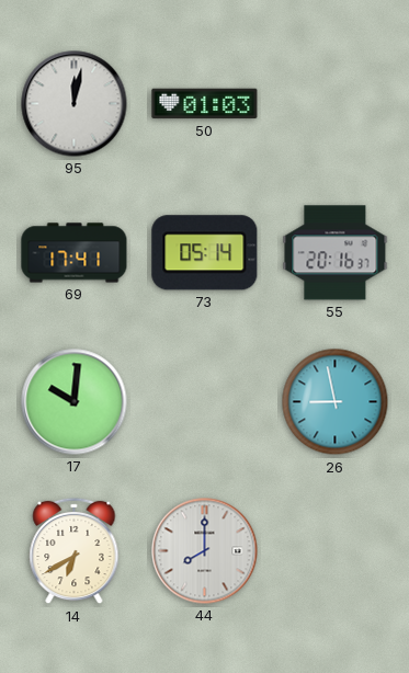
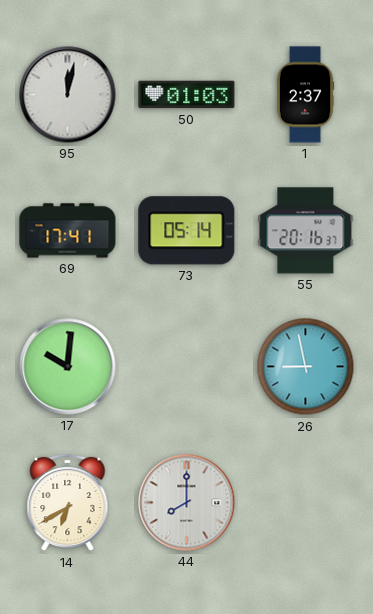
1: none -> 2:37
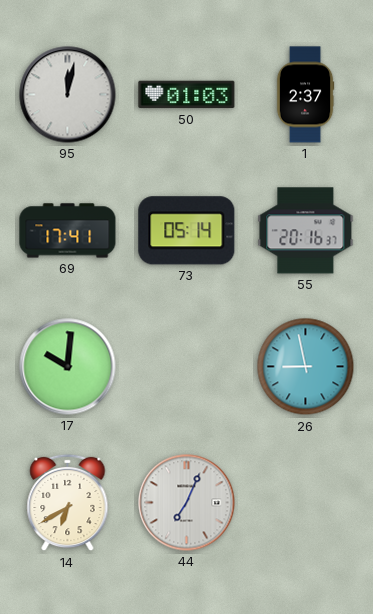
44: 8:00 -> 7:04
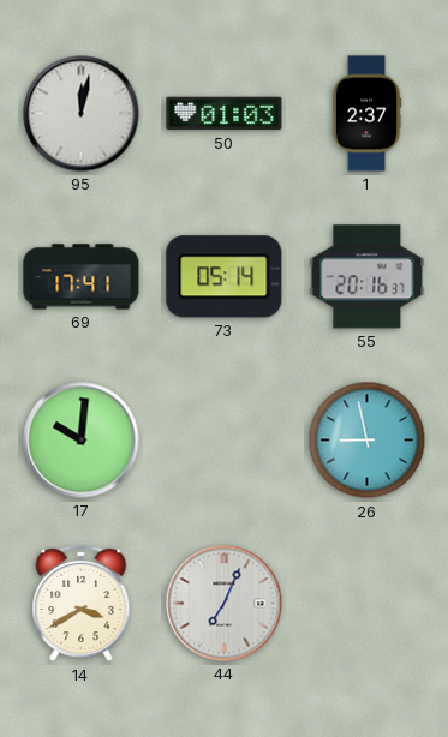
14: 6:40 -> 3:40
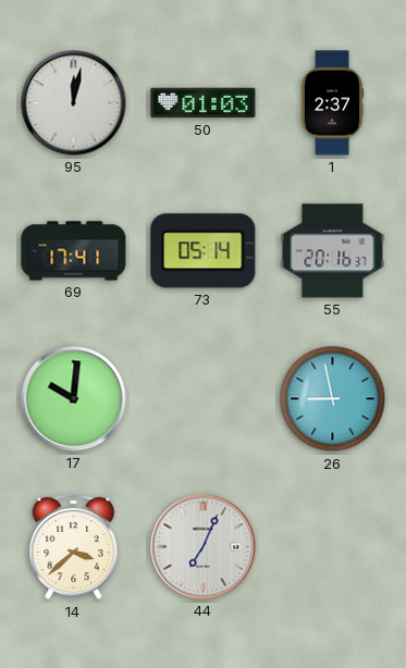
14: 3:40 -> 3:38
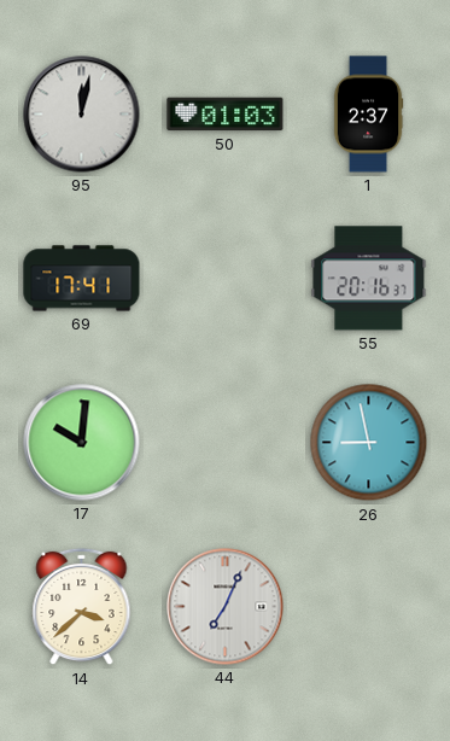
73: 05:14 -> none
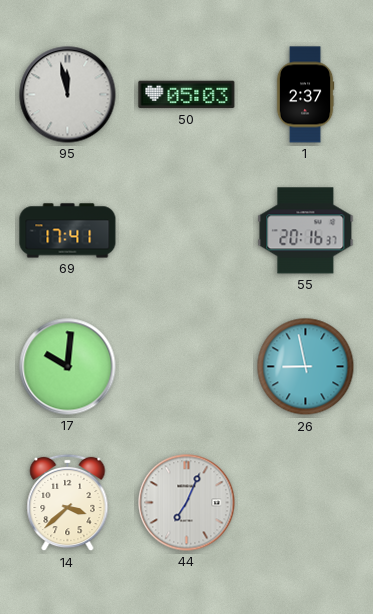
95: 12:02 -> 11:58
50: 01:03 -> 05:03
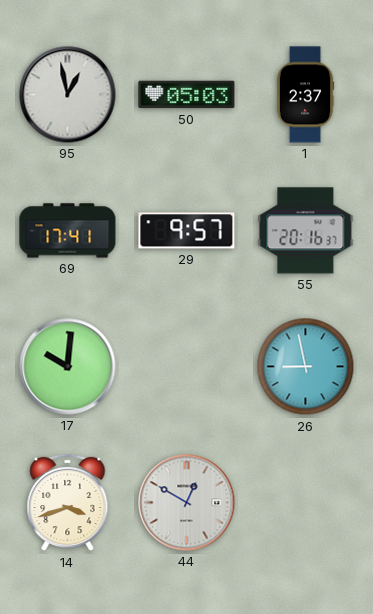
95: 11:58 -> 12:58
29: none -> 9:57
14: 3:38 -> 3:42
44: 7:04 -> 12:50
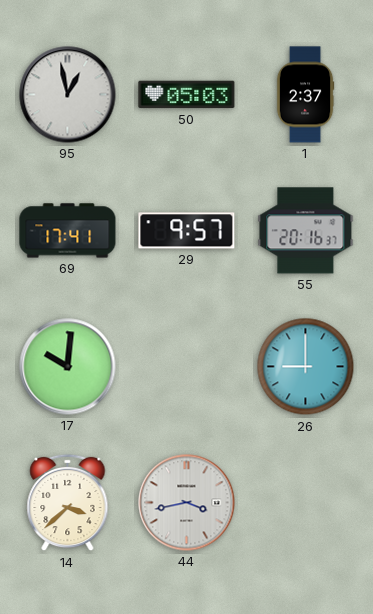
26: 8:58 -> 9:00
14: 3:42 -> 3:38
44: 12:50 -> 3:43
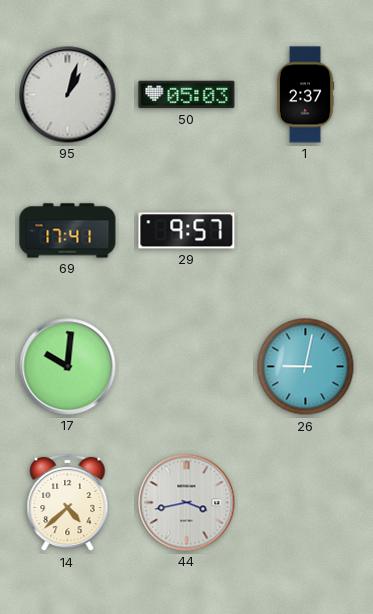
95: 12:58 -> 1:03
55: 20:16 -> none
26: 9:00 -> 9:02
14: 3:38 -> 4:38
